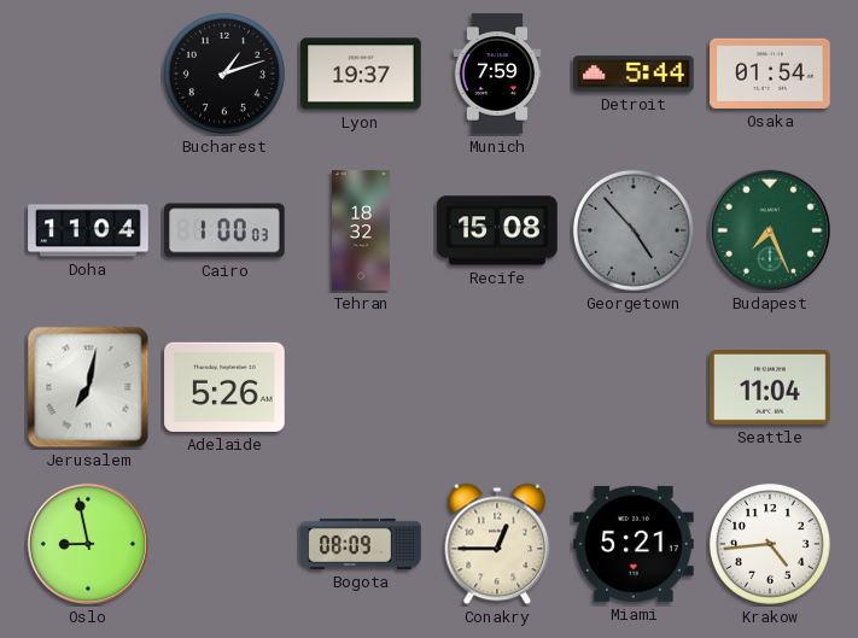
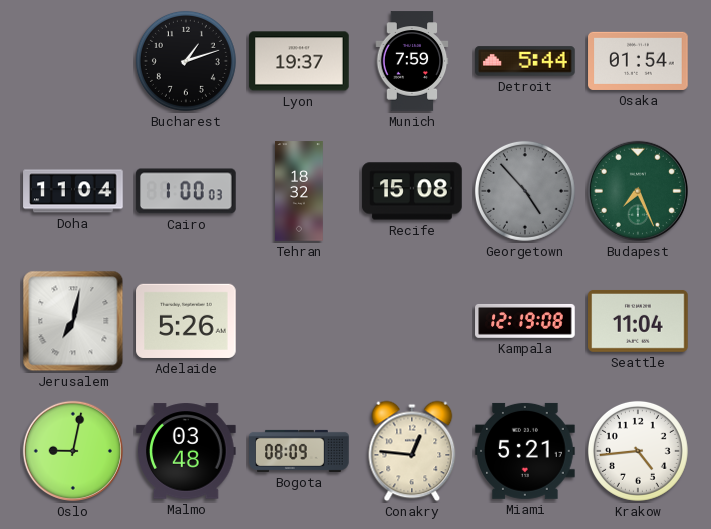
Kampala: none -> 12:19
Oslo: 8:58 -> 9:02
Malmo: none -> 03:48
Conakry: 12:45 -> 12:46
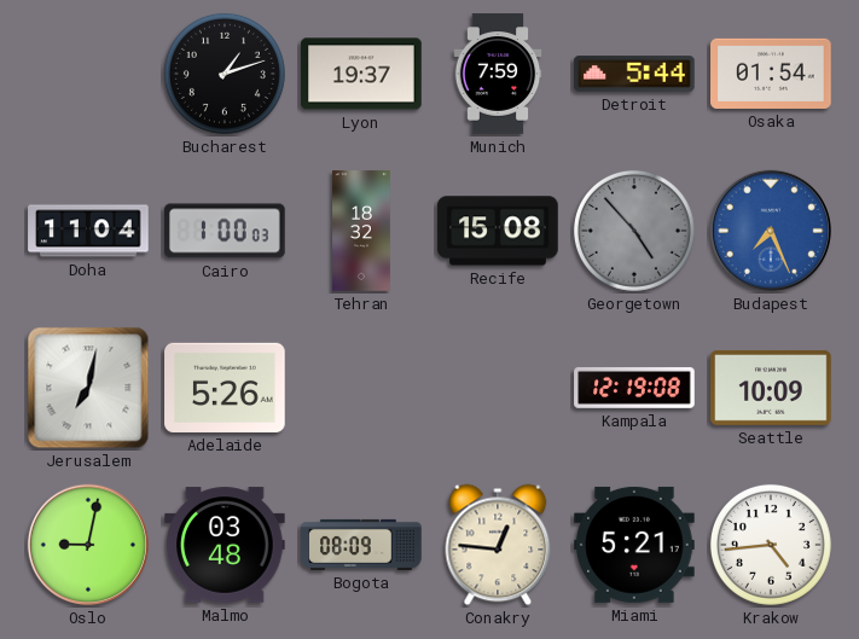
Budapest dial: green -> blue
Seattle: 11:04 -> 10:09
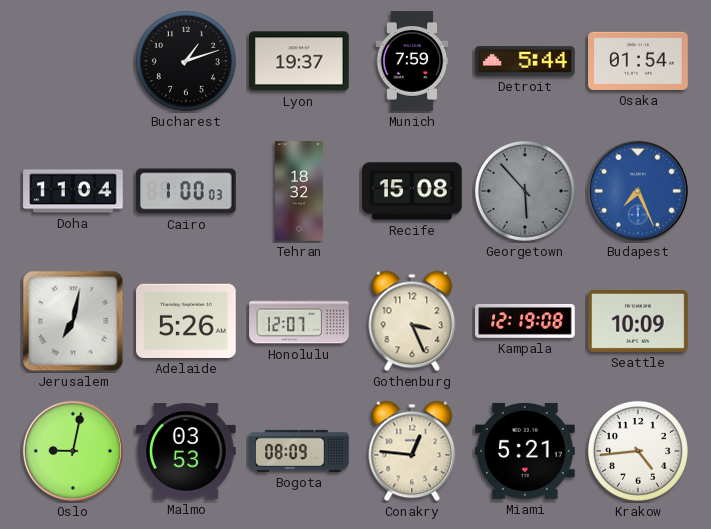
Georgetown: 4:53 -> 5:53
Honolulu: none -> 12:07
Gothenburg: none -> 3:26
Malmo: 03:48 -> 03:53
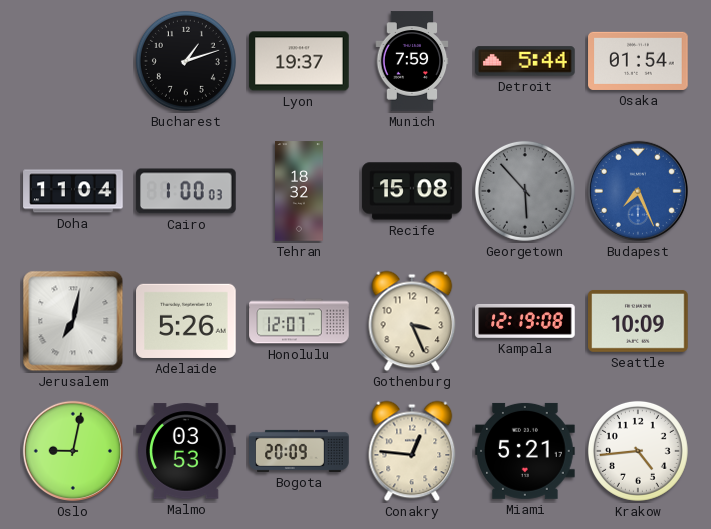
Bogota: 08:09 -> 20:09
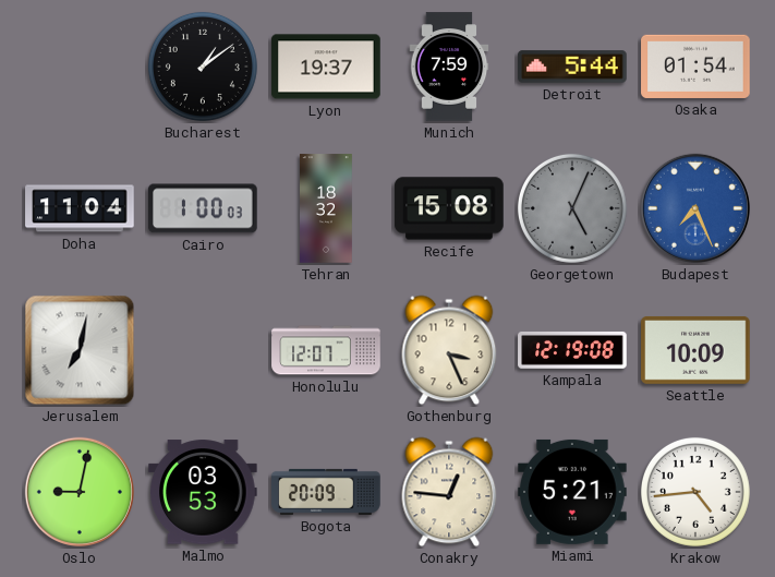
Bucharest: 1:12 -> 1:09
Georgetown: 5:53 -> 5:04
Adelaide: 5:26 -> none
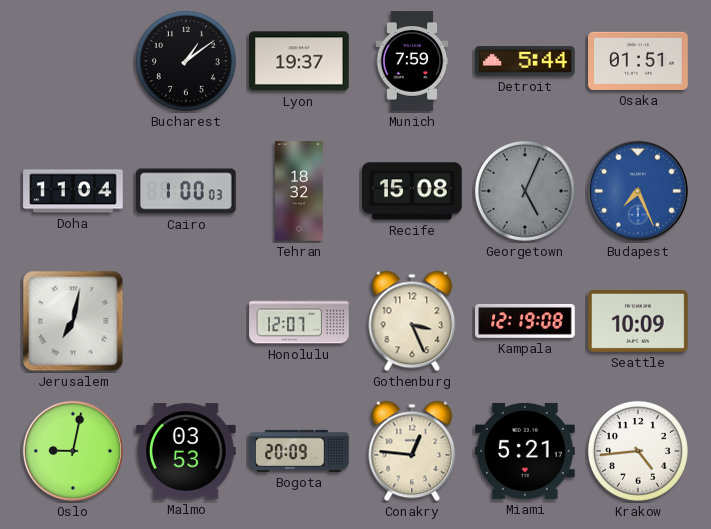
Osaka: 01:54 -> 01:51
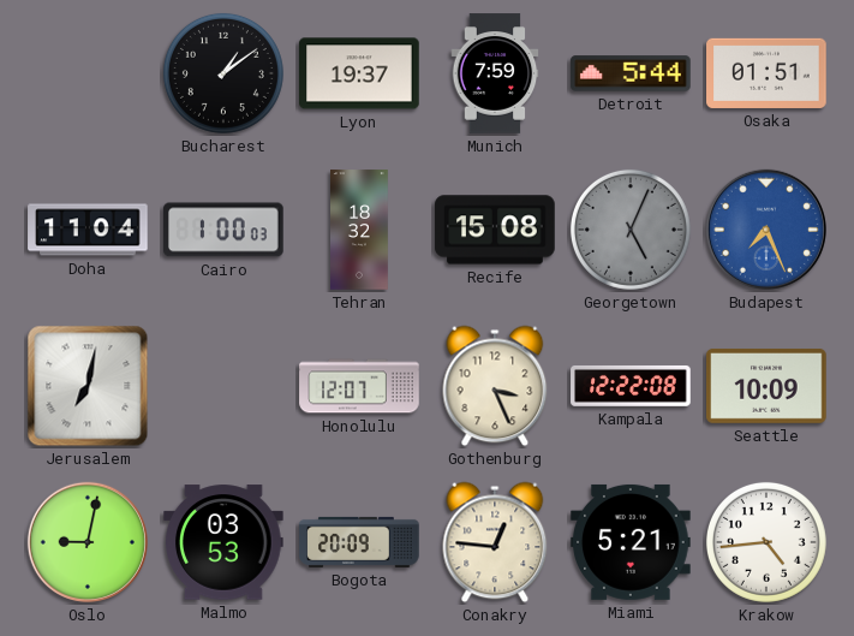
Kampala: 12:19 -> 12:22
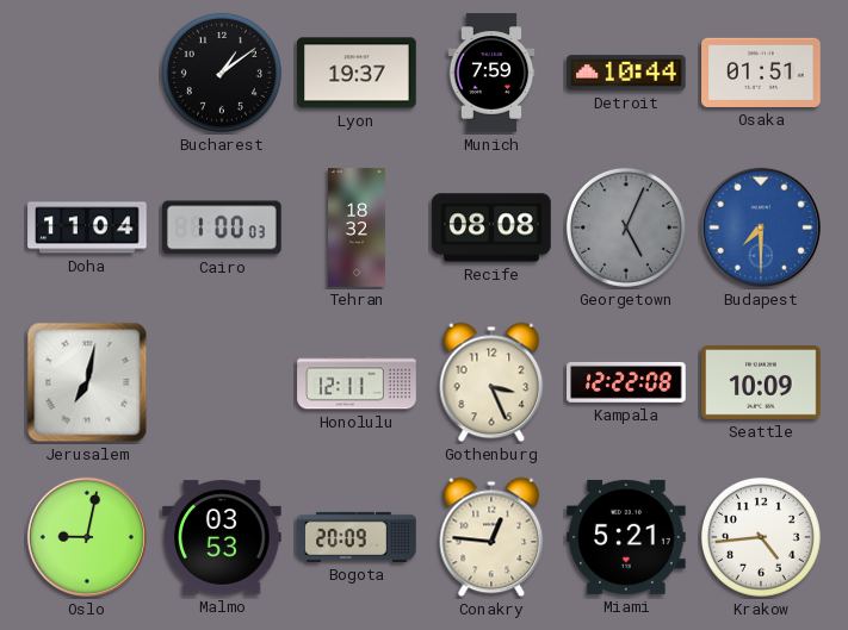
Detroit: 5:44 -> 10:44
Recife: 15:08 -> 08:08
Budapest: 7:26 -> 7:30
Honolulu: 12:07 -> 12:11
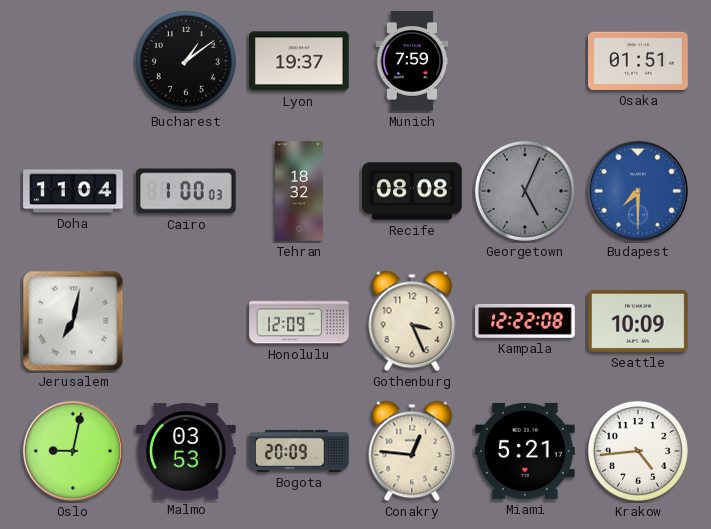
Detroit: 10:44 -> none
Honolulu: 12:11 -> 12:09
